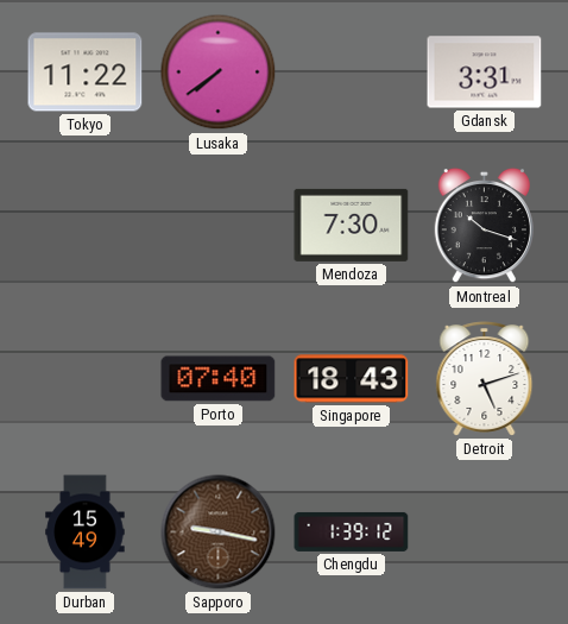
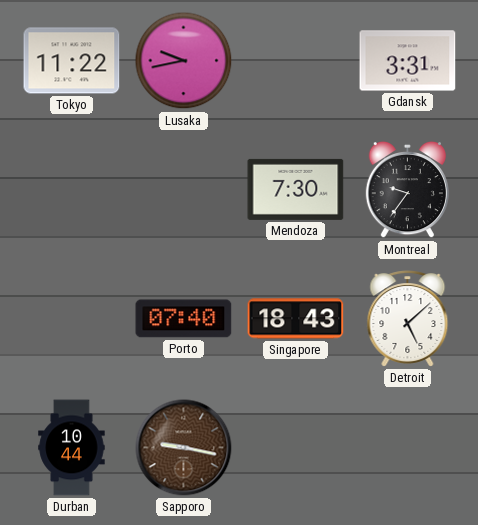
Lusaka: 7:39 -> 9:43
Montreal: 10:18 -> 9:36
Detroit: 5:12 -> 5:08
Durban: 15:49 -> 10:44
Chengdu: 1:39 -> none
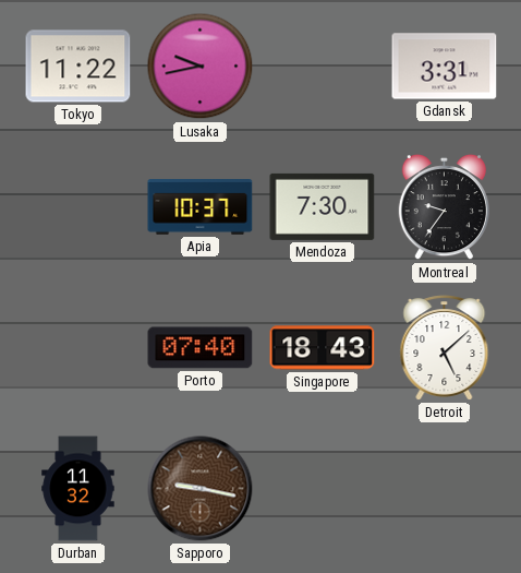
Apia: none -> 10:37
Durban: 10:44 -> 11:32
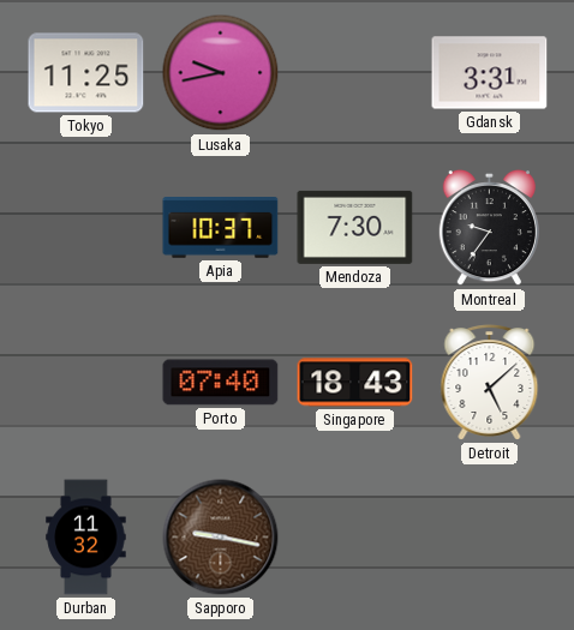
Tokyo: 11:22 -> 11:25
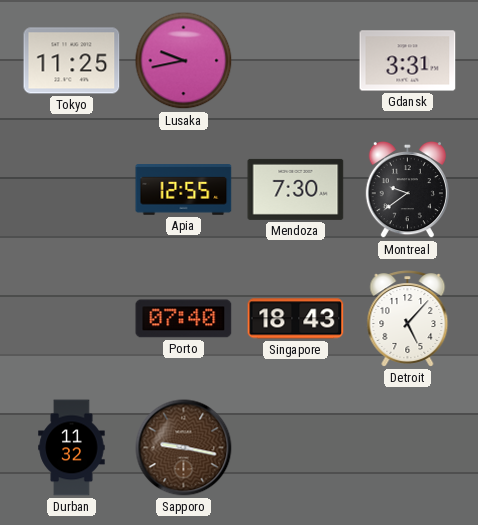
Apia: 10:37 -> 12:55
Montreal: 9:36 -> 9:39
Detroit: 5:08 -> 5:07
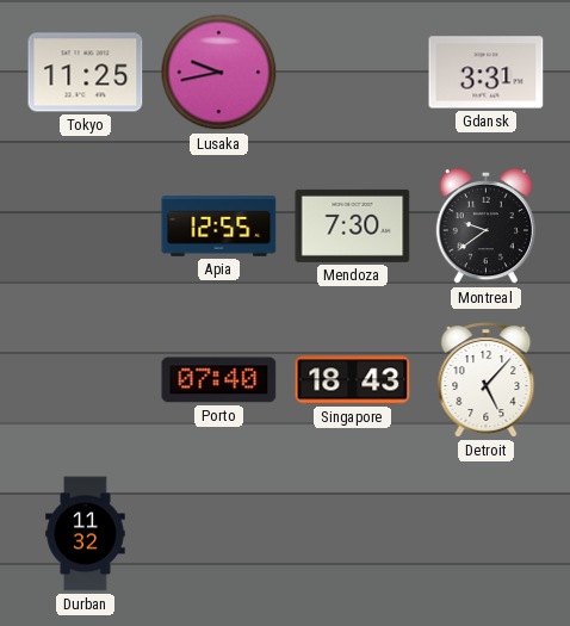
Sapporo: 9:17 -> none
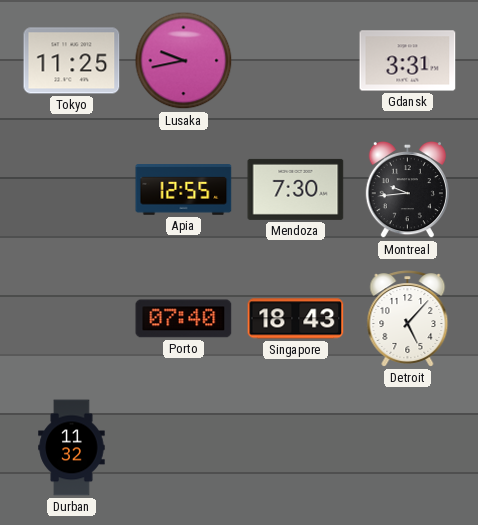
Montreal: 9:39 -> 9:44
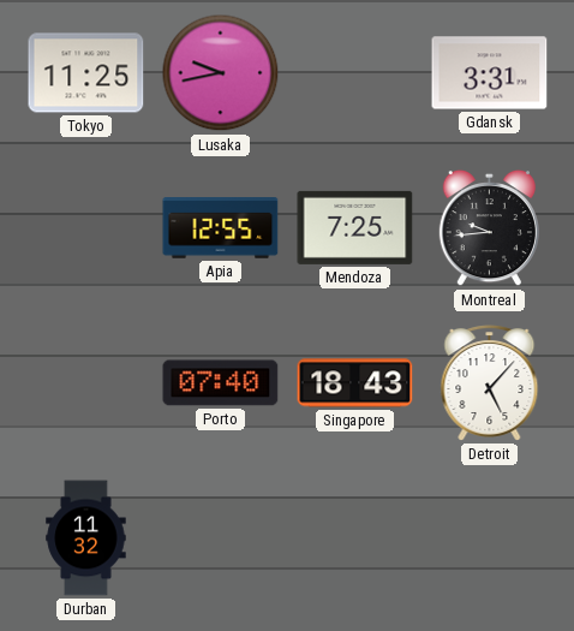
Mendoza: 7:30 -> 7:25
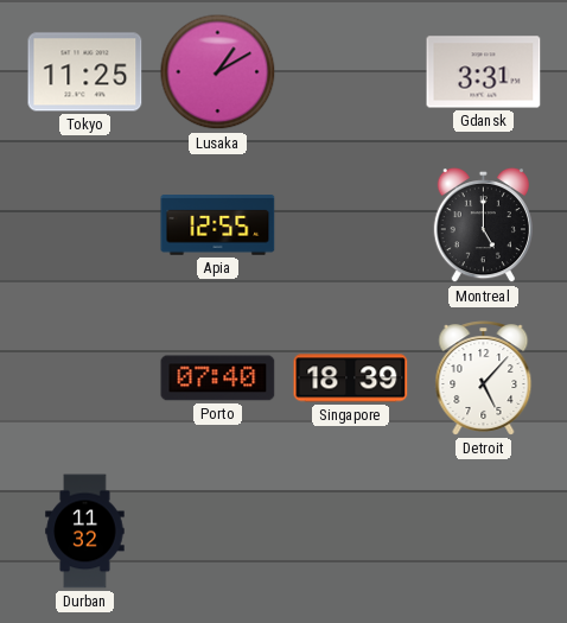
Lusaka: 9:43 -> 1:10
Mendoza: 7:25 -> none
Montreal: 9:44 -> 5:00
Singapore: 18:43 -> 18:39
